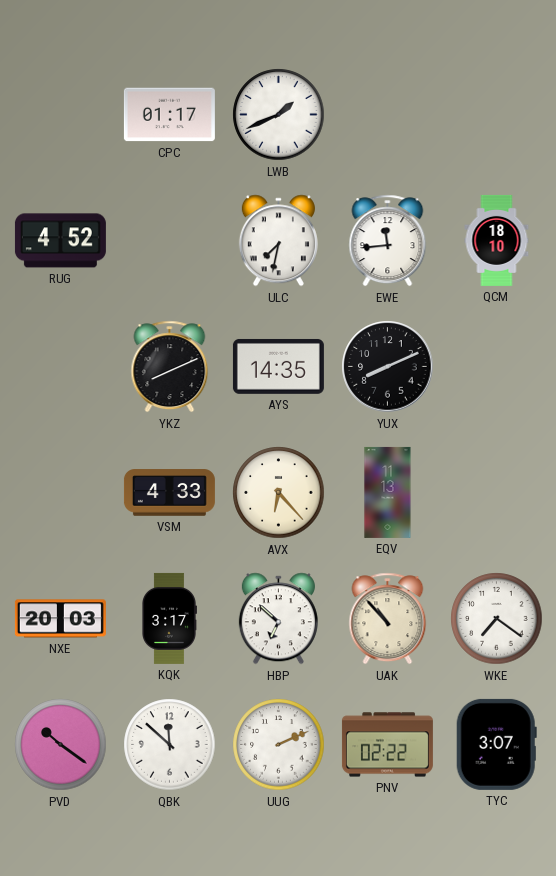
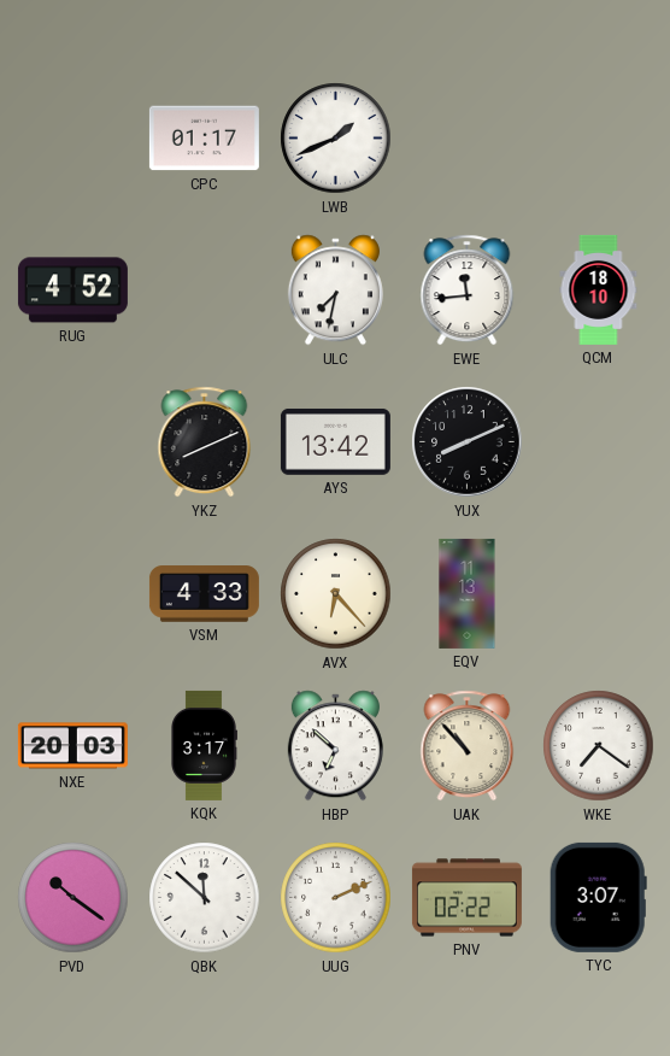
AYS: 14:35 -> 13:42
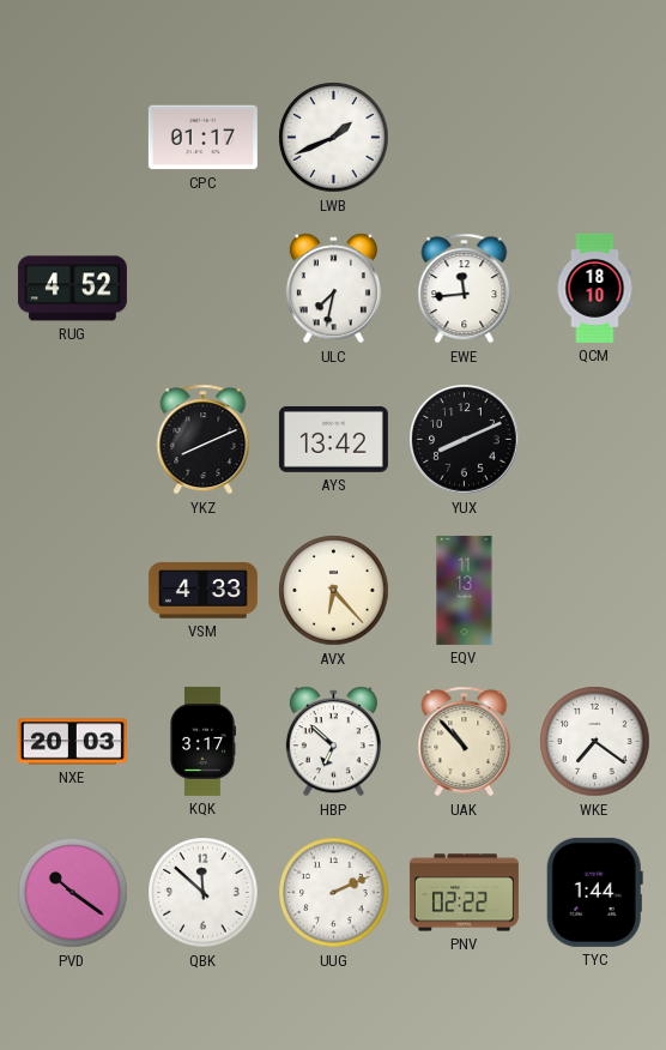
TYC: 3:07 -> 1:44
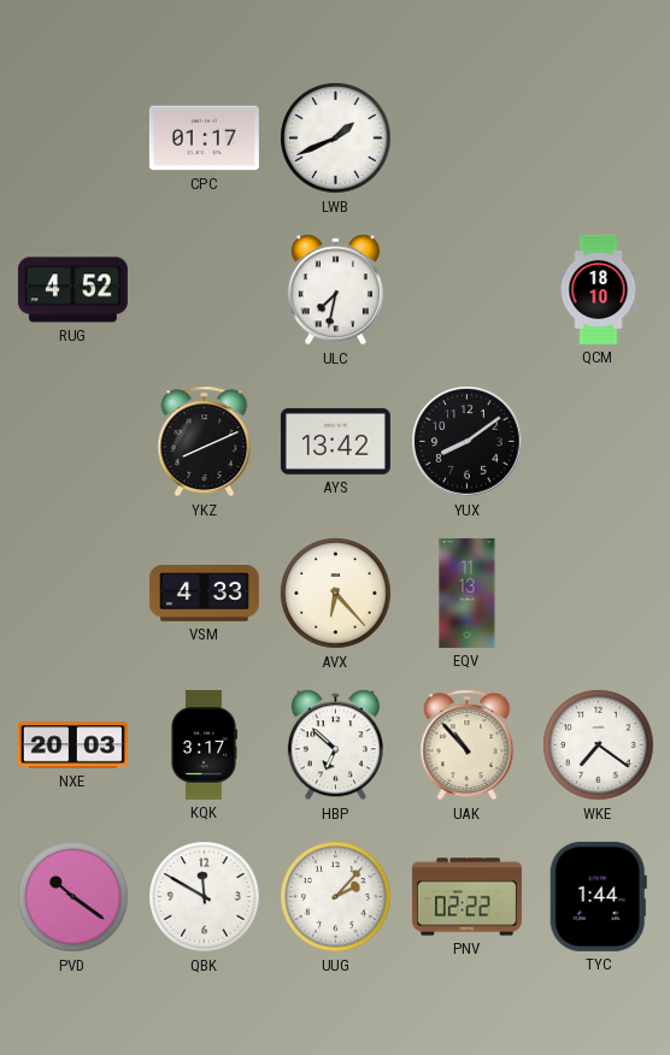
EWE: 11:44 -> none
YUX: 8:11 -> 8:09
QBK: 11:52 -> 11:50
UUG: 2:11 -> 2:07
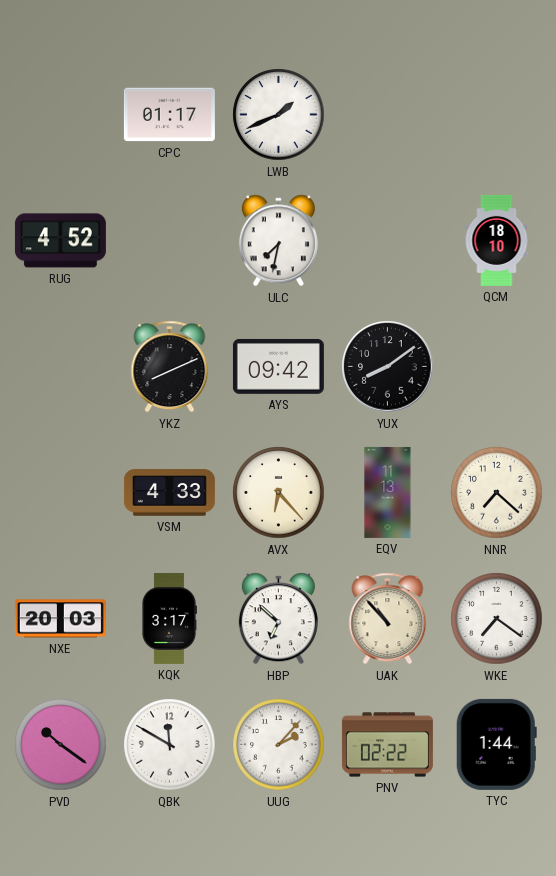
AYS: 13:42 -> 09:42
NNR: none -> 7:22
